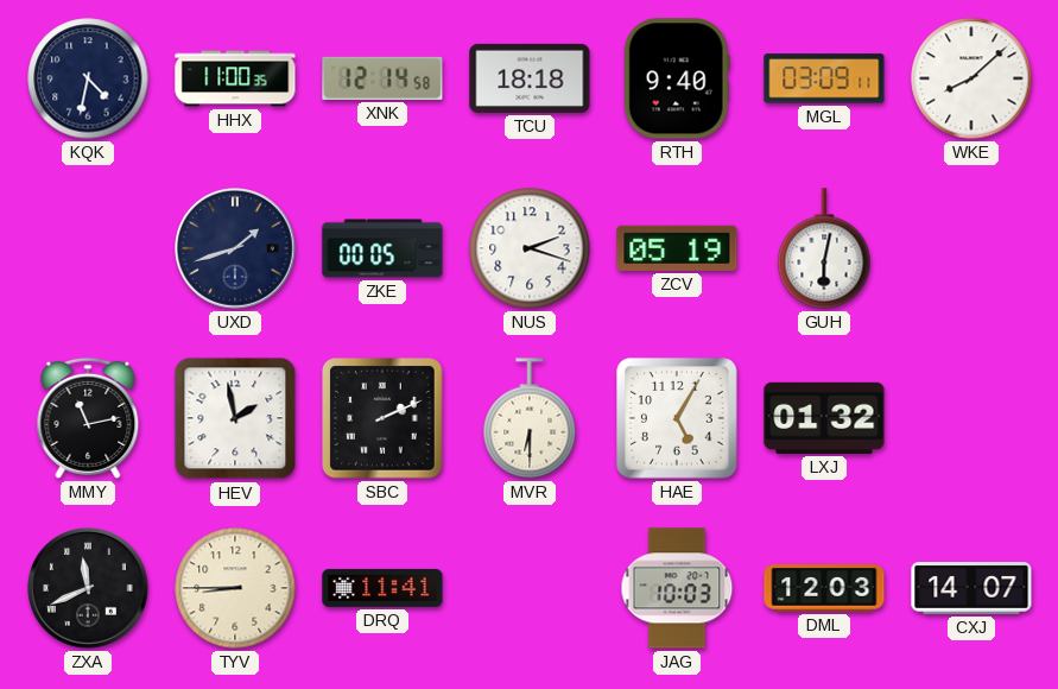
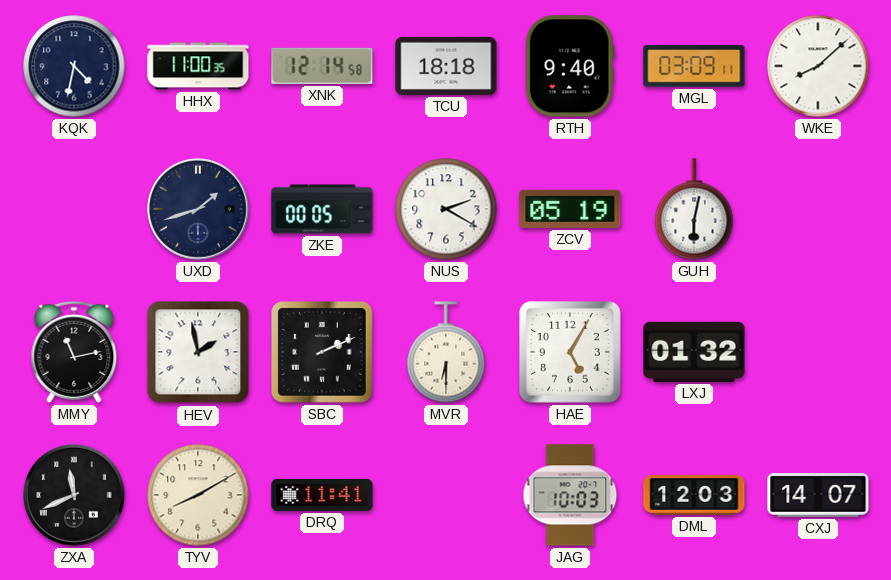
NUS: 2:18 -> 2:20
TYV: 8:45 -> 8:10
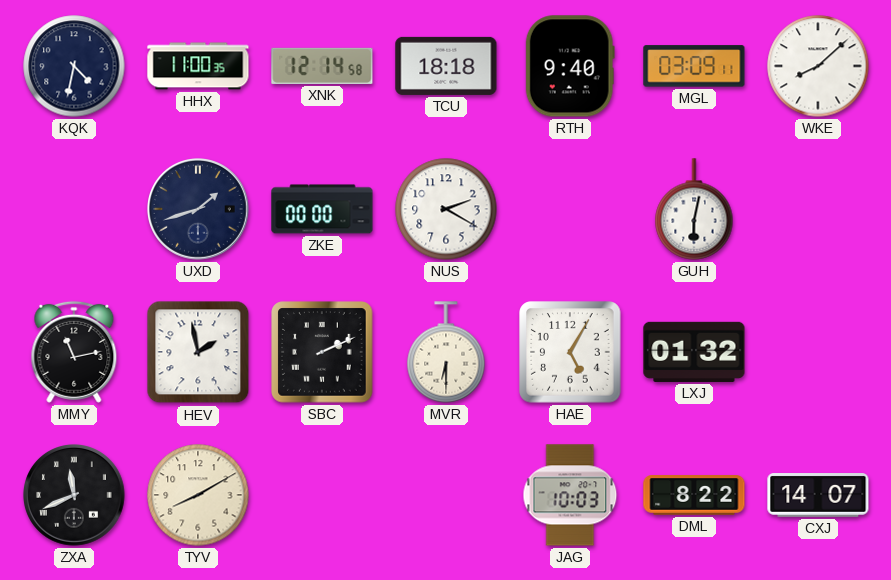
ZKE: 00:05 -> 00:00
ZCV: 05:19 -> none
DRQ: 11:41 -> none
DML: 12:03 -> 8:22
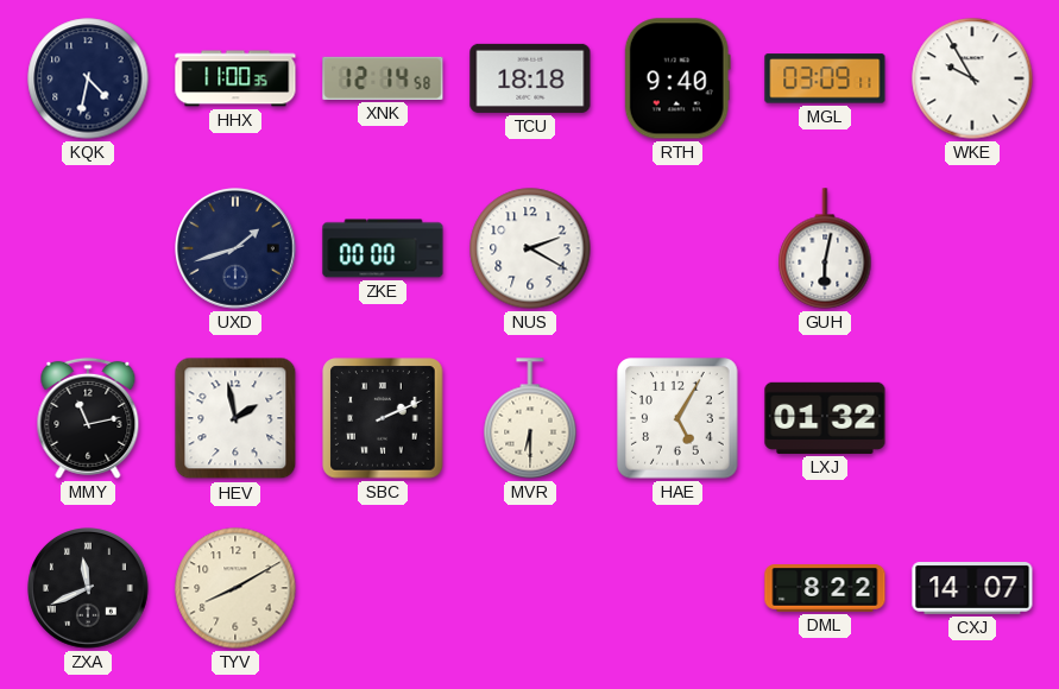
WKE: 8:08 -> 9:55
JAG: 10:03 -> none
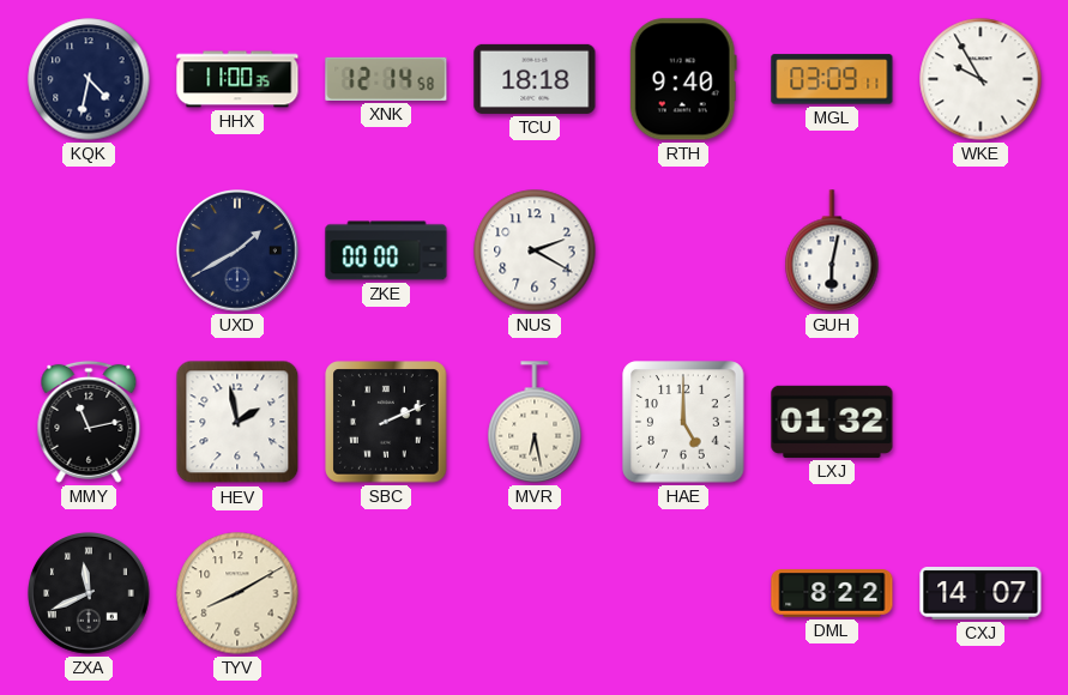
UXD: 1:42 -> 1:40
MVR: 6:30 -> 6:28
HAE: 5:05 -> 5:00
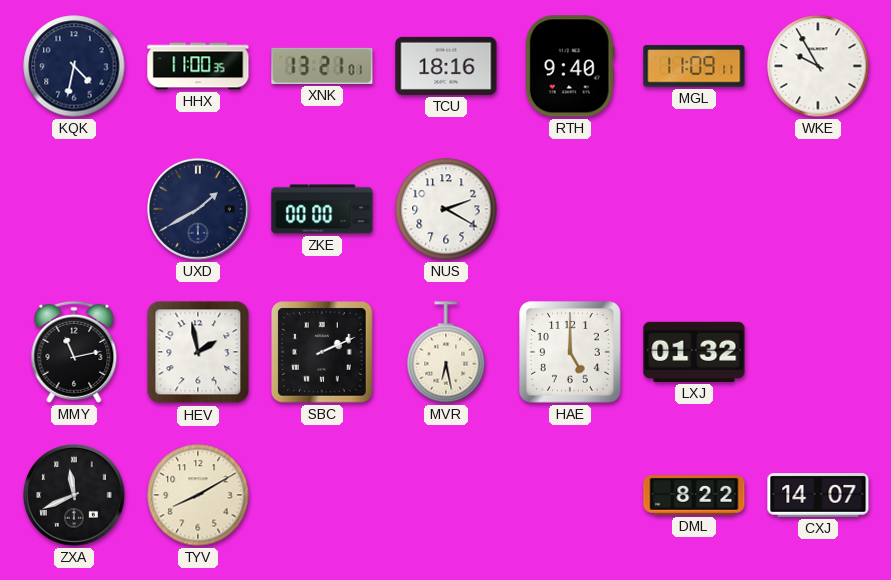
XNK: 12:14 -> 13:21
TCU: 18:18 -> 18:16
MGL: 03:09 -> 11:09
GUH: 6:02 -> none
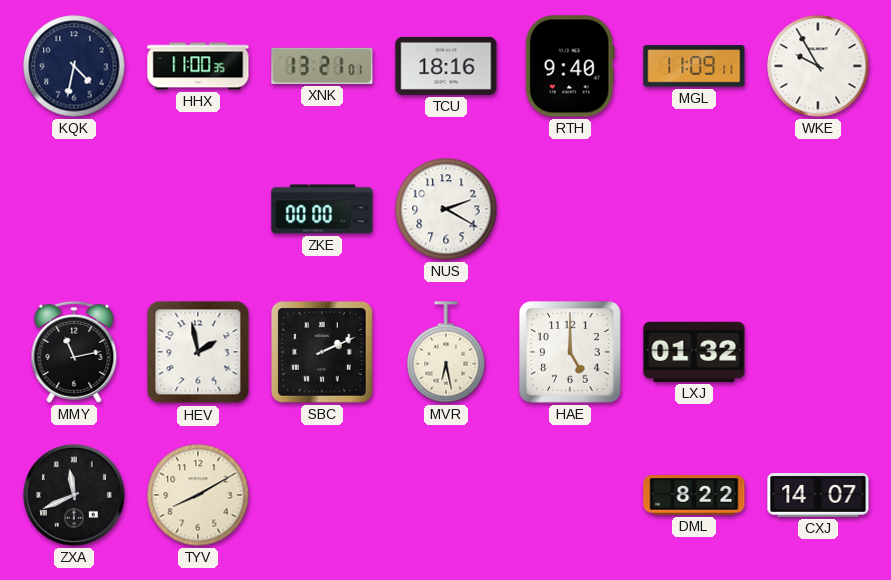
UXD: 1:40 -> none
